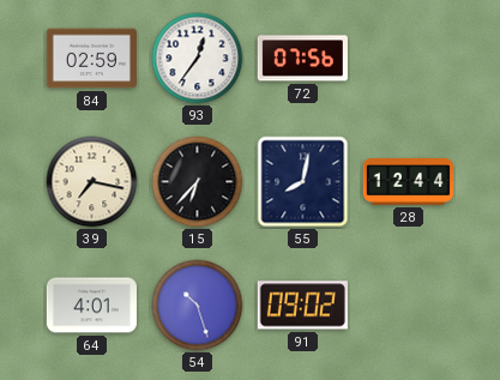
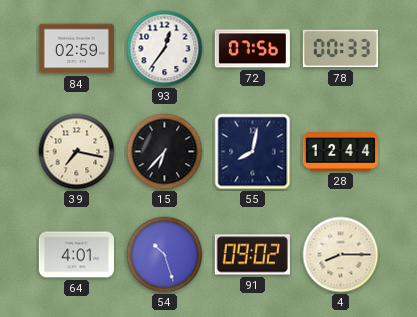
78: none -> 00:33
4: none -> 8:15
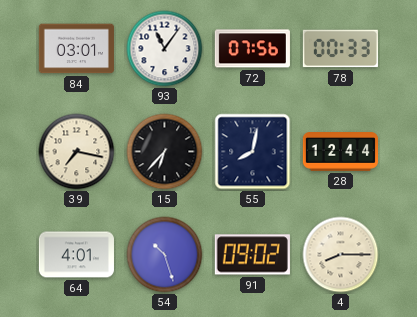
84: 02:59 -> 03:01
93: 12:36 -> 11:06
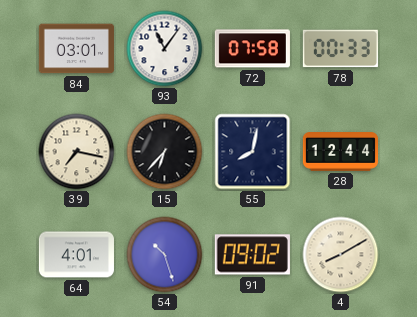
72: 07:56 -> 07:58
4: 8:15 -> 8:10
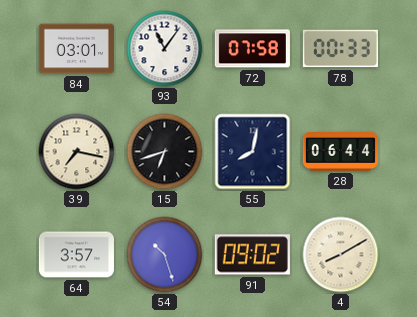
15: 6:37 -> 6:42
28: 12:44 -> 06:44
64: 4:01 -> 3:57
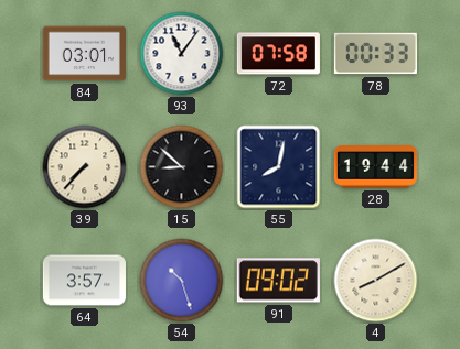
39: 7:17 -> 7:37
15: 6:42 -> 8:52
28: 06:44 -> 19:44
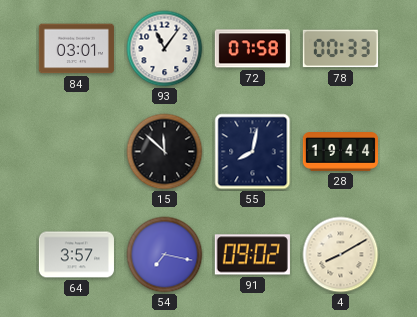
39: 7:37 -> none
15: 8:52 -> 11:52
54: 10:27 -> 7:17
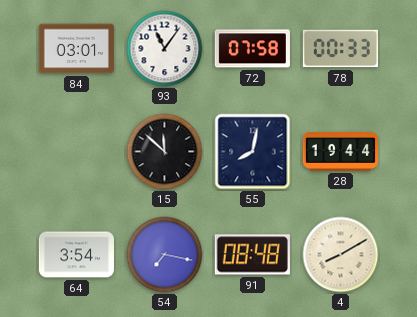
64: 3:57 -> 3:54
91: 09:02 -> 08:48
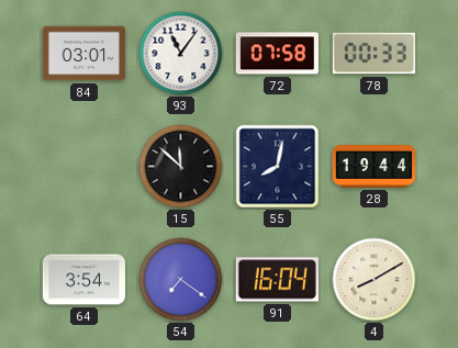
54: 7:17 -> 7:21
91: 08:48 -> 16:04
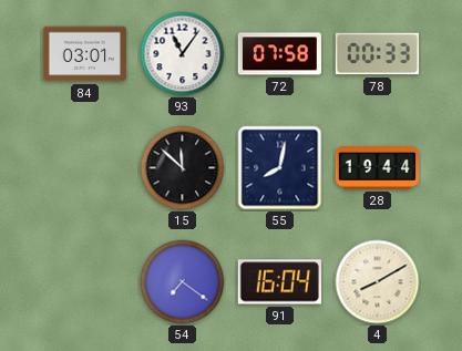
64: 3:54 -> none
